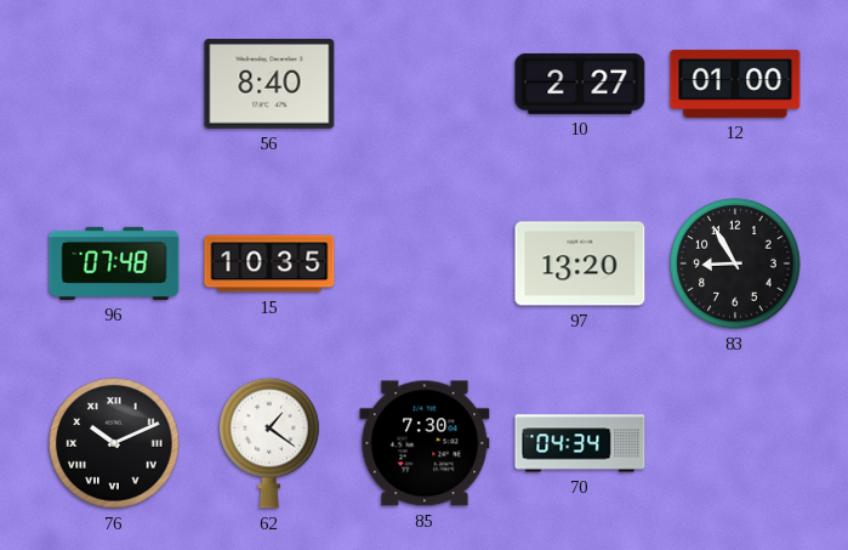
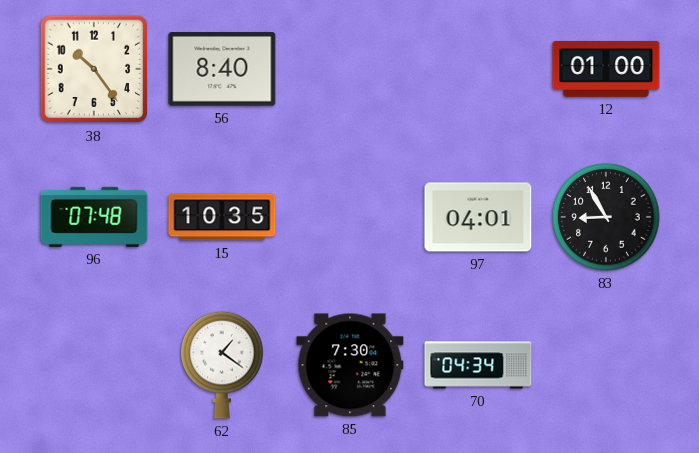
38: none -> 10:24
10: 2:27 -> none
97: 13:20 -> 04:01
76: 10:11 -> none
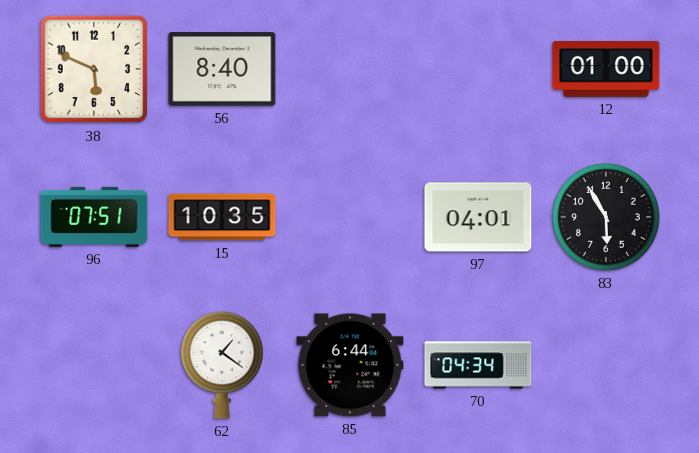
38: 10:24 -> 5:49
96: 07:48 -> 07:51
83: 8:55 -> 5:55
85: 7:30 -> 6:44
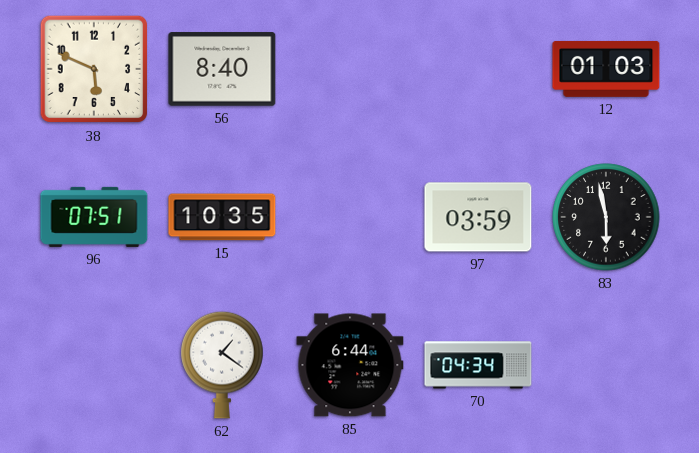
12: 01:00 -> 01:03
97: 04:01 -> 03:59
83: 5:55 -> 5:58
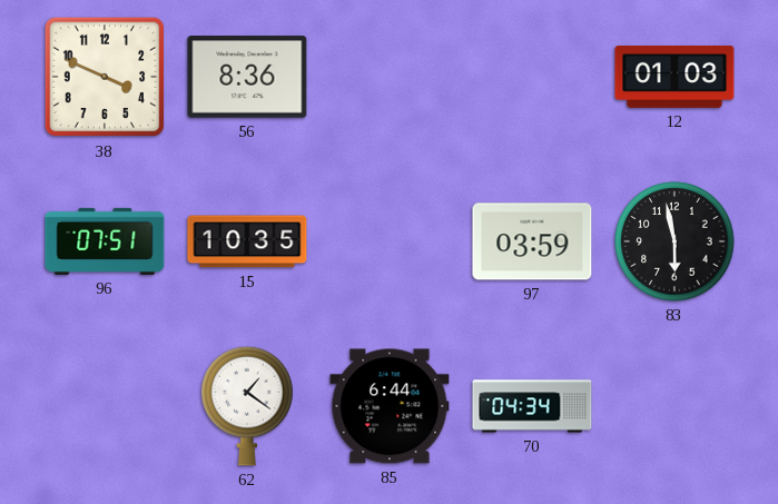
38: 5:49 -> 3:49
56: 8:40 -> 8:36
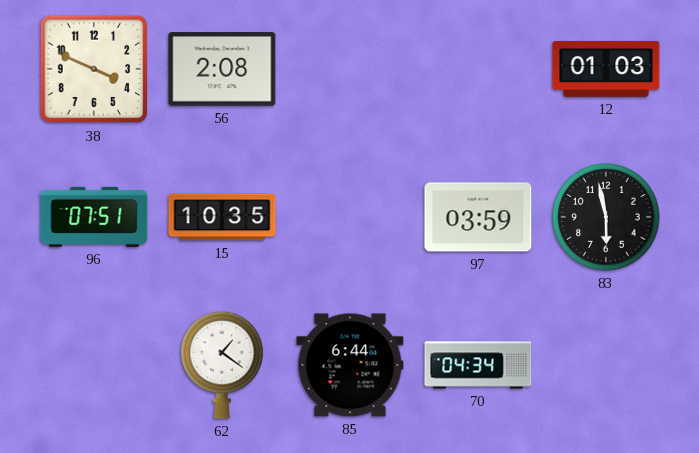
56: 8:36 -> 2:08
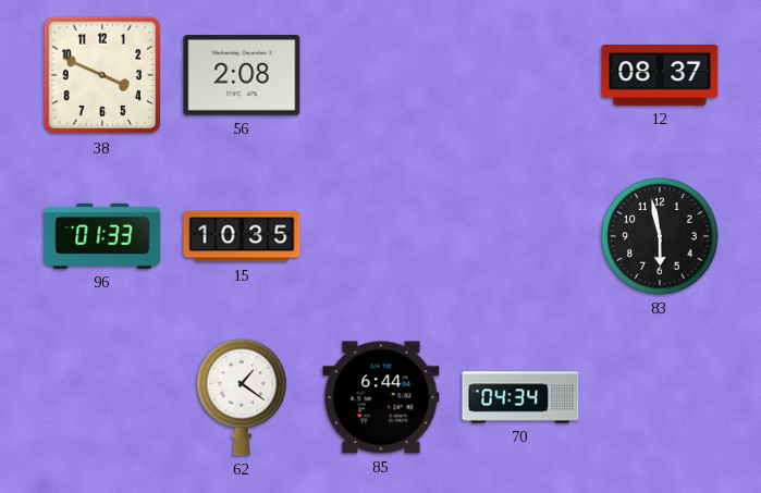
12: 01:03 -> 08:37
96: 07:51 -> 01:33
97: 03:59 -> none
